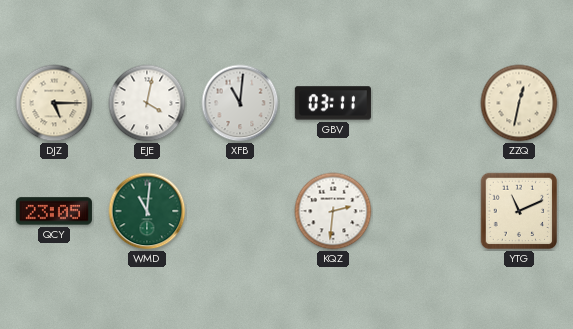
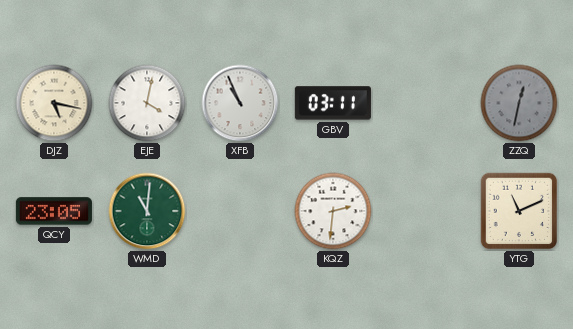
DJZ: 5:15 -> 5:17
XFB: 11:01 -> 10:56
ZZQ dial: cream -> grey
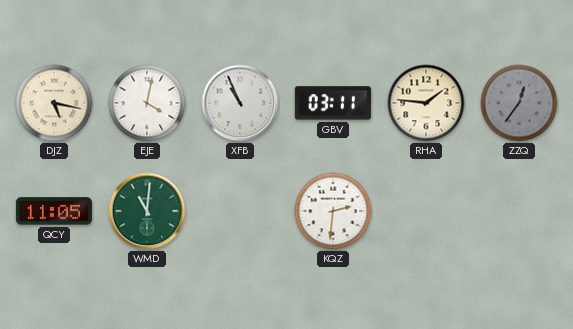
RHA: none -> 1:46
ZZQ: 12:32 -> 12:36
QCY: 23:05 -> 11:05
YTG: 11:11 -> none
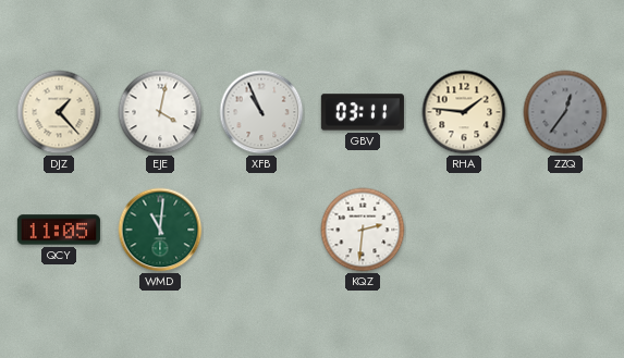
DJZ: 5:17 -> 1:23
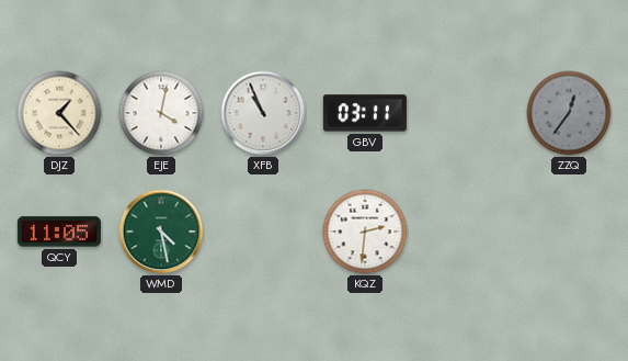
RHA: 1:46 -> none
WMD: 11:01 -> 4:28
